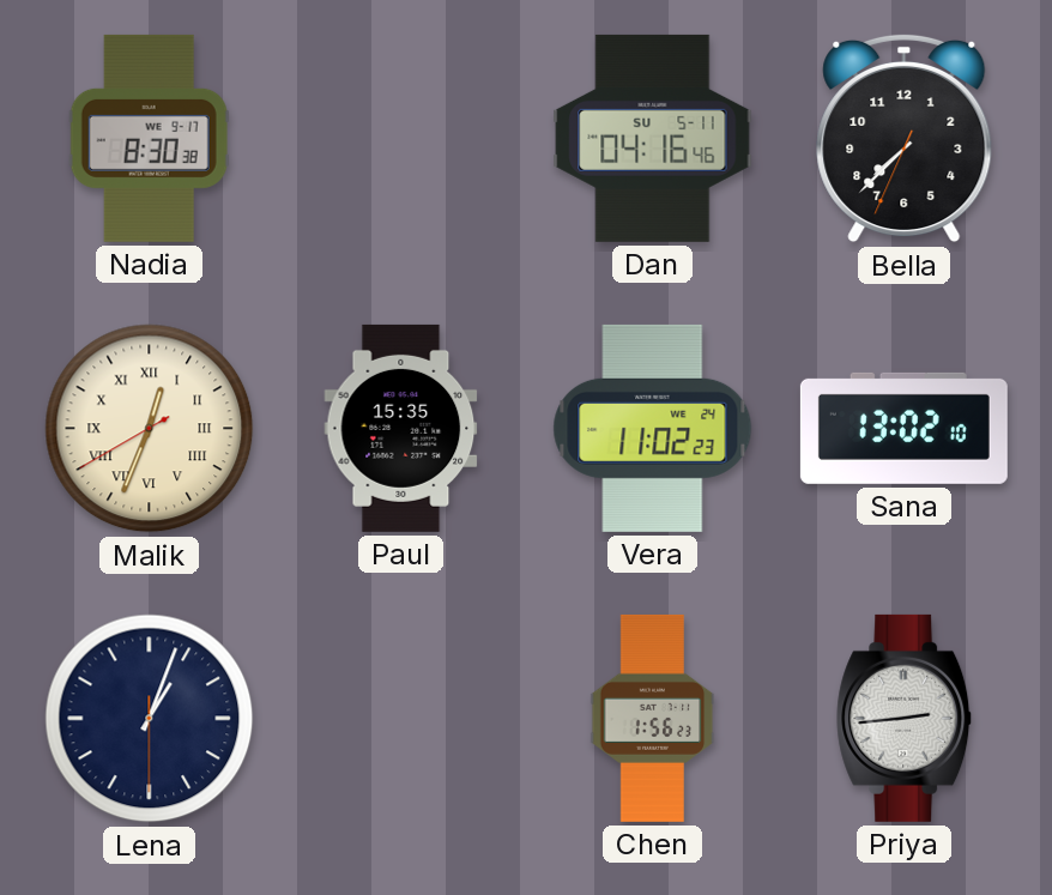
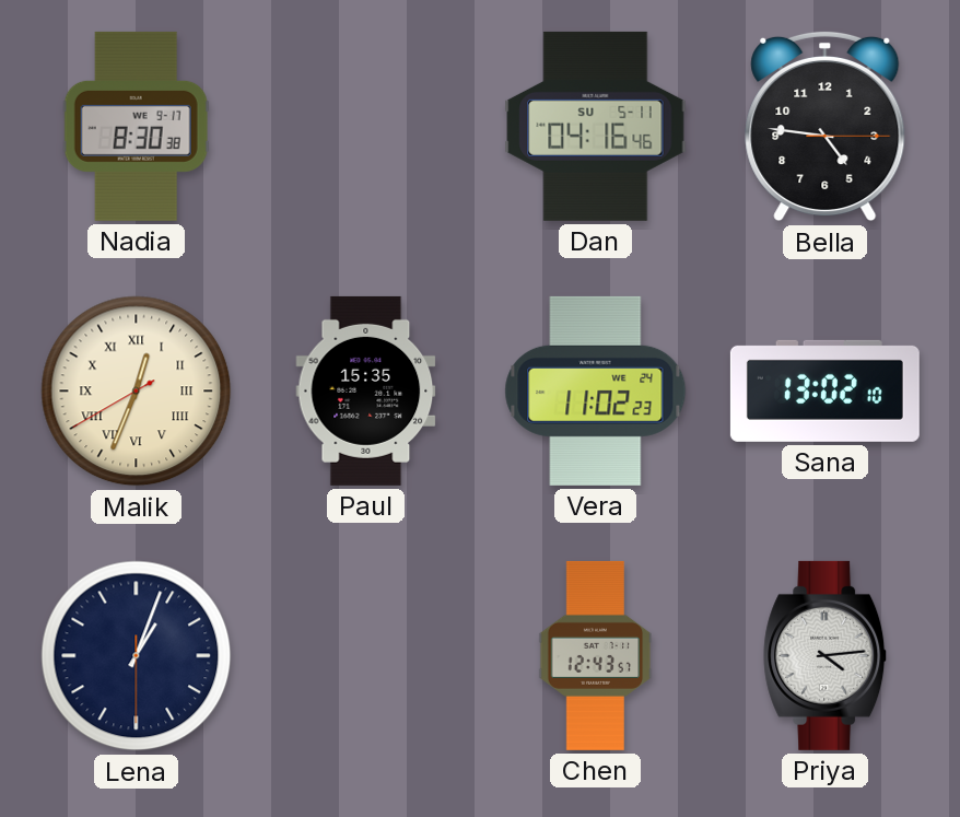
Bella: 7:37 -> 4:46
Chen: 1:56 -> 12:43
Priya: 2:44 -> 4:14
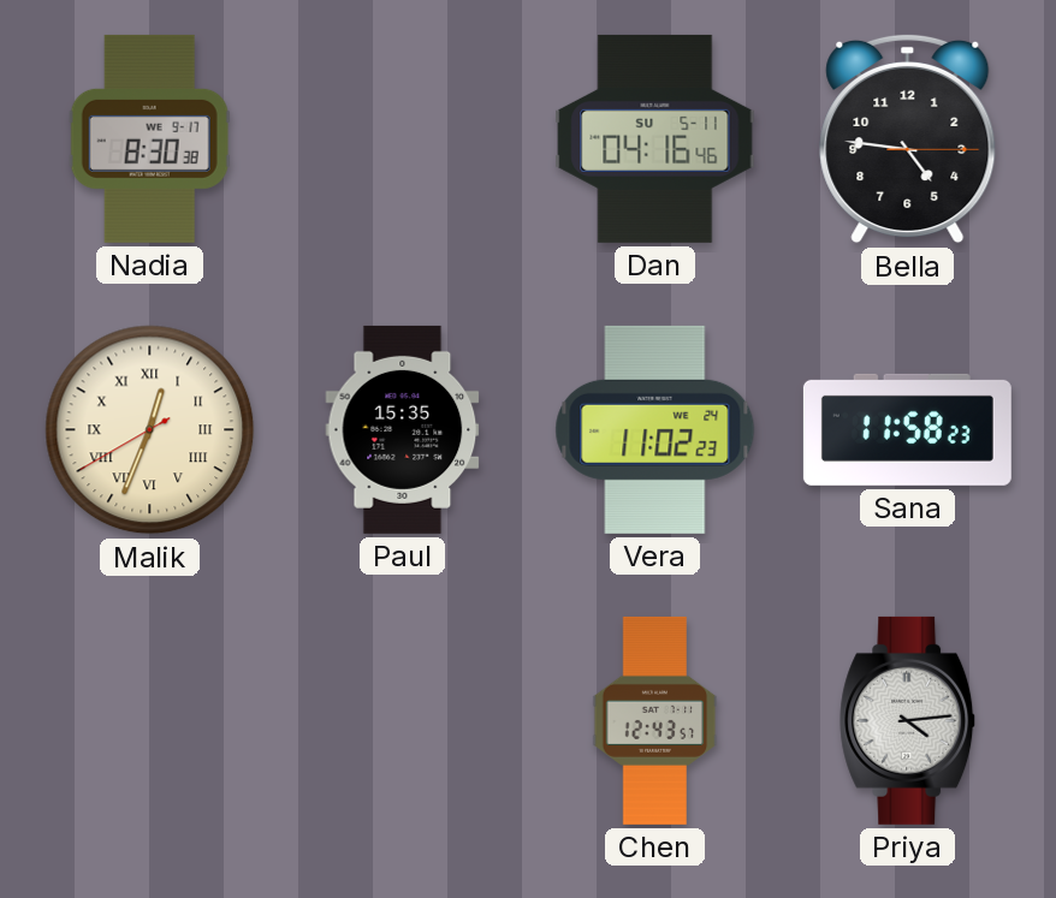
Sana: 13:02 -> 11:58
Lena: 1:03 -> none
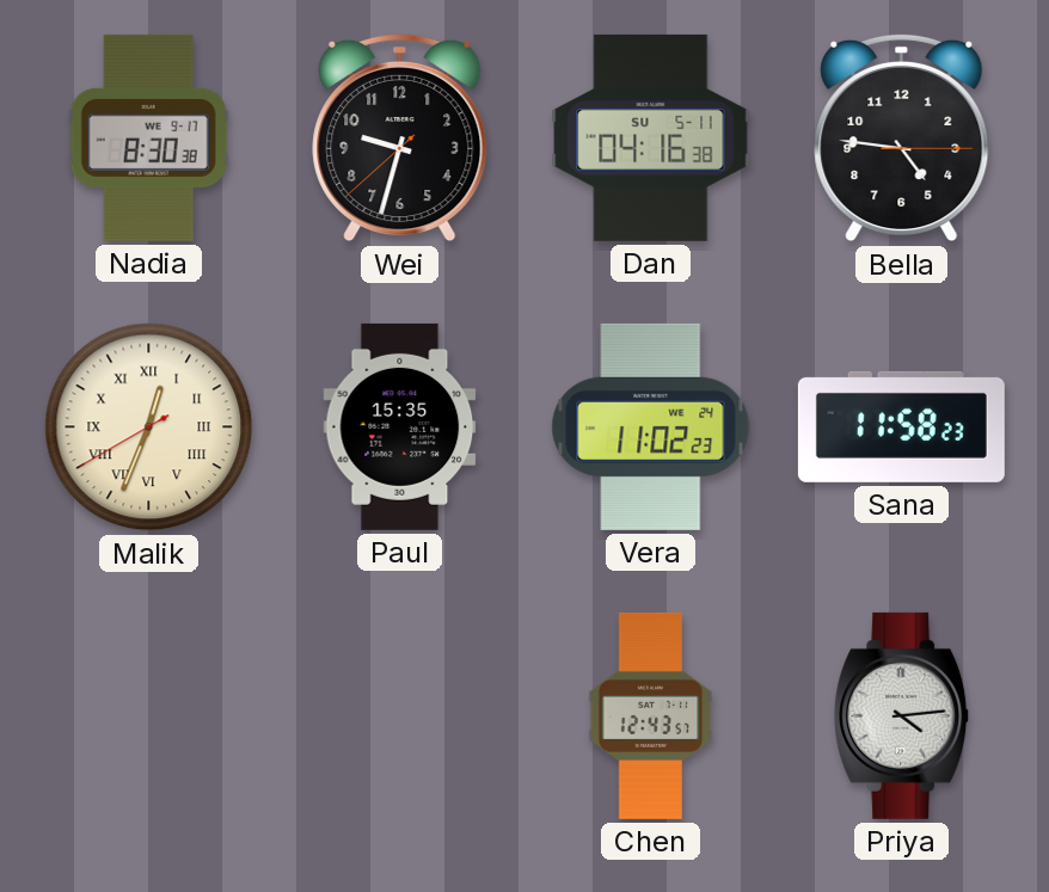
Wei: none -> 9:32
Dan: 04:16:46 -> 04:16:38
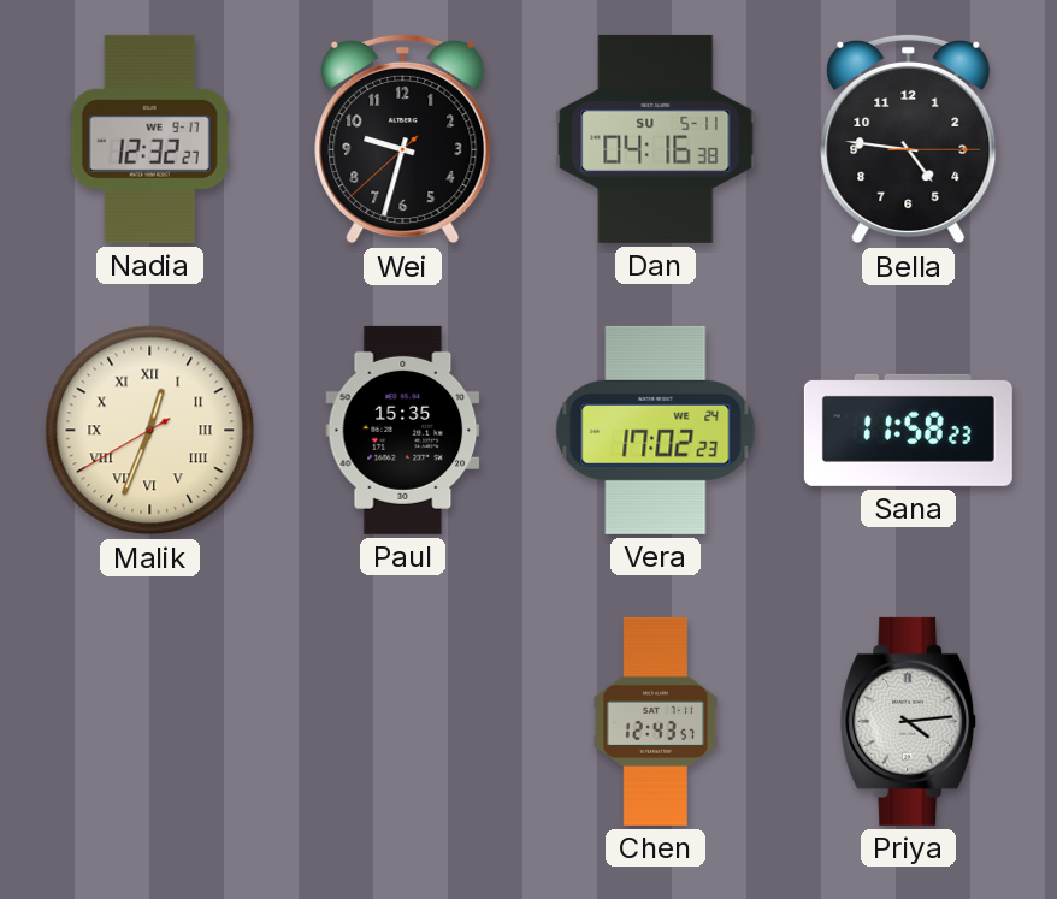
Nadia: 8:30 -> 12:32
Vera: 11:02 -> 17:02
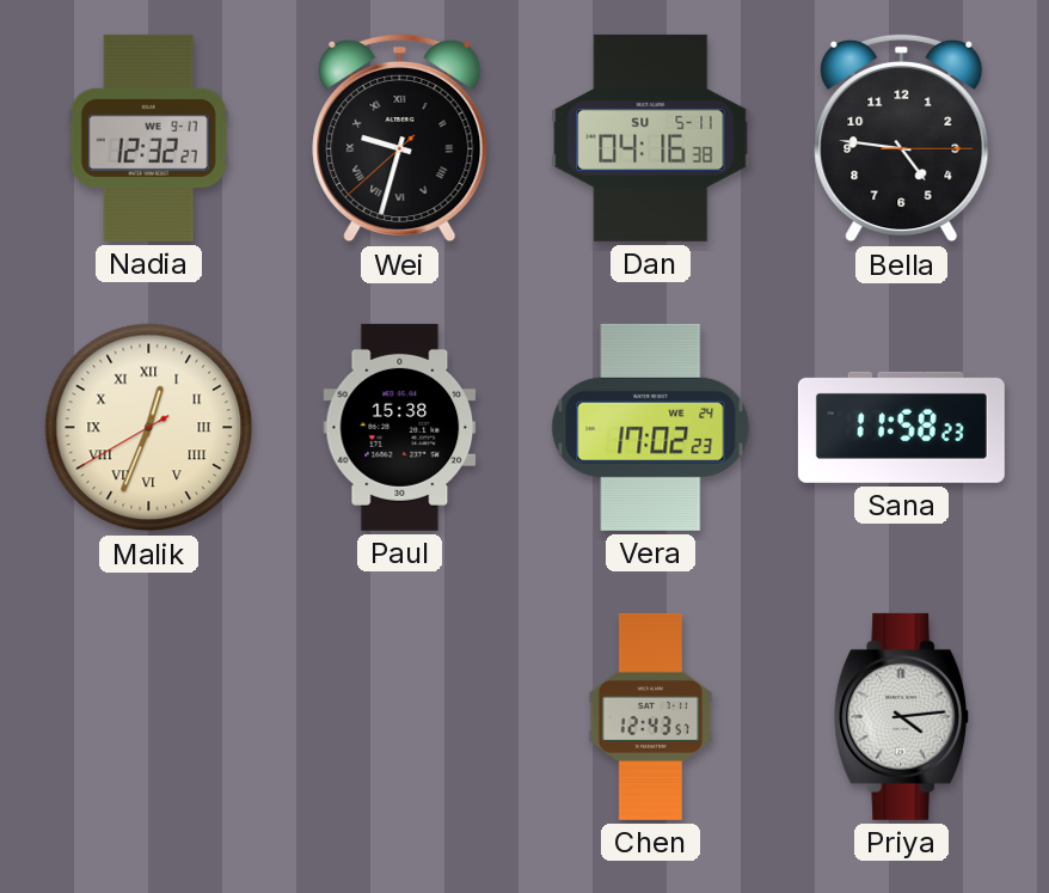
Wei numerals: Arabic -> Roman
Paul: 15:35 -> 15:38
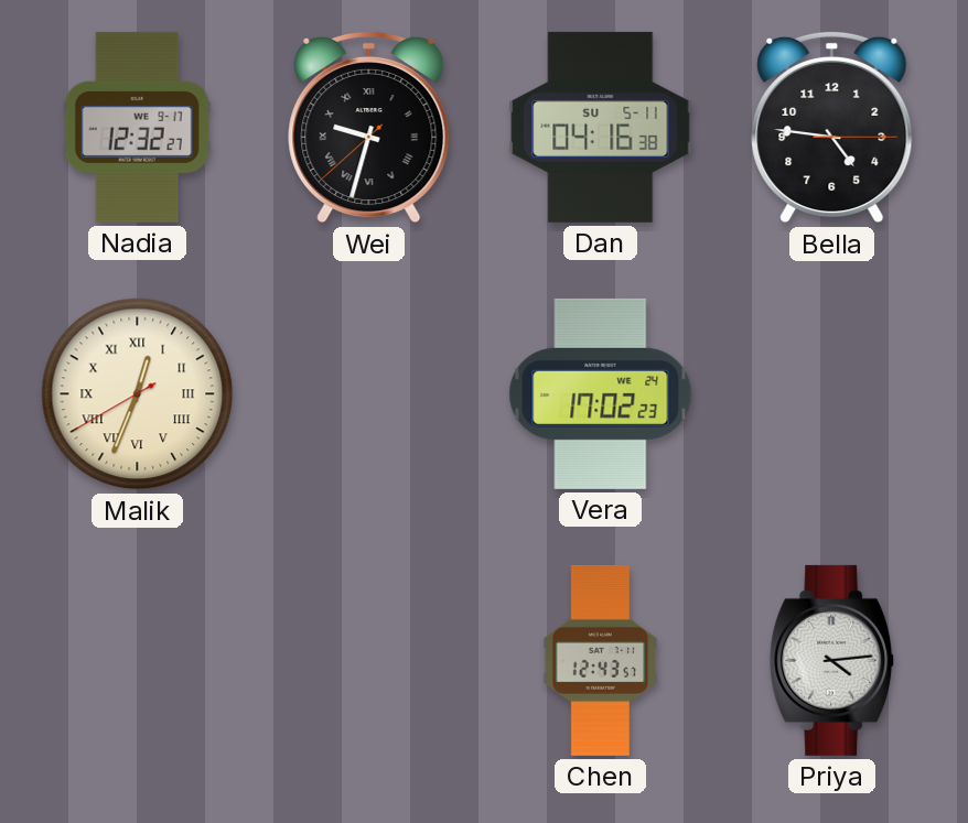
Paul: 15:38 -> none
Sana: 11:58 -> none
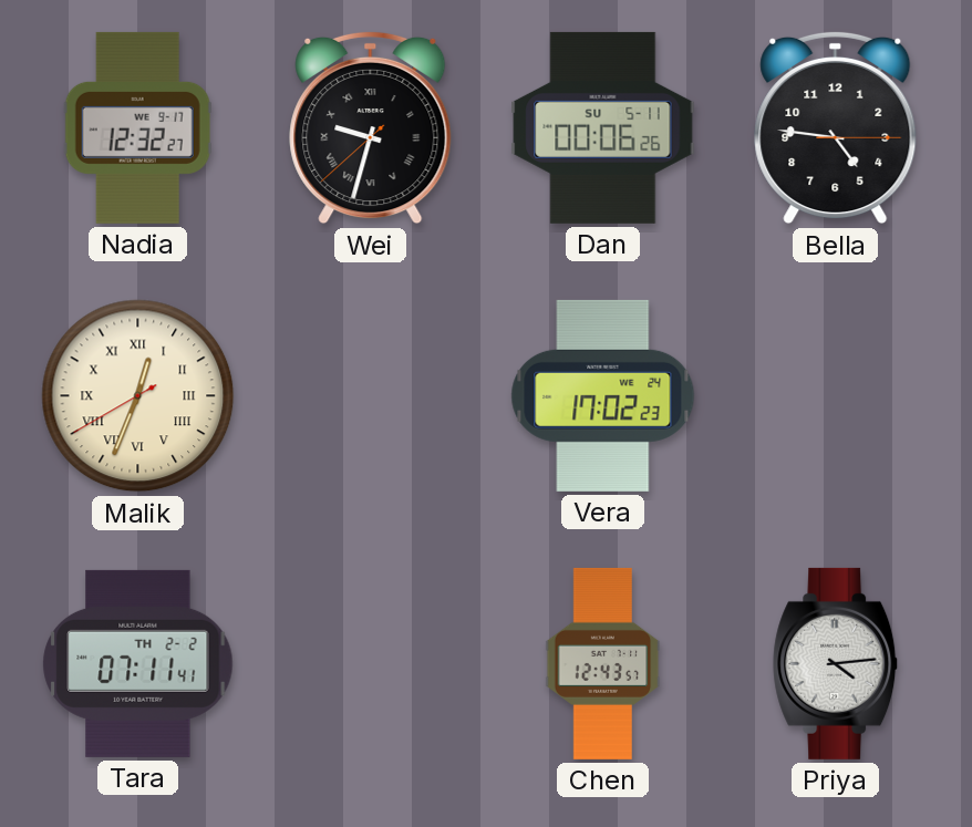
Dan: 04:16 -> 00:06
Tara: none -> 07:11
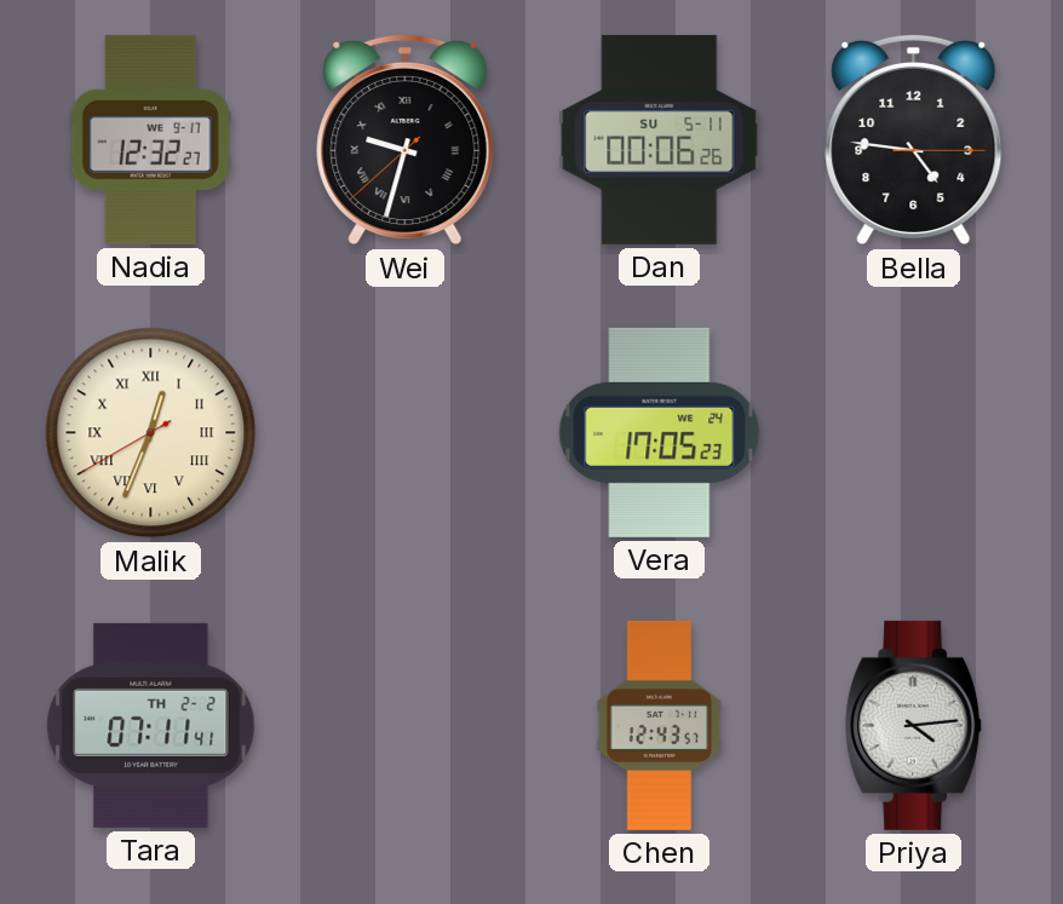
Vera: 17:02 -> 17:05
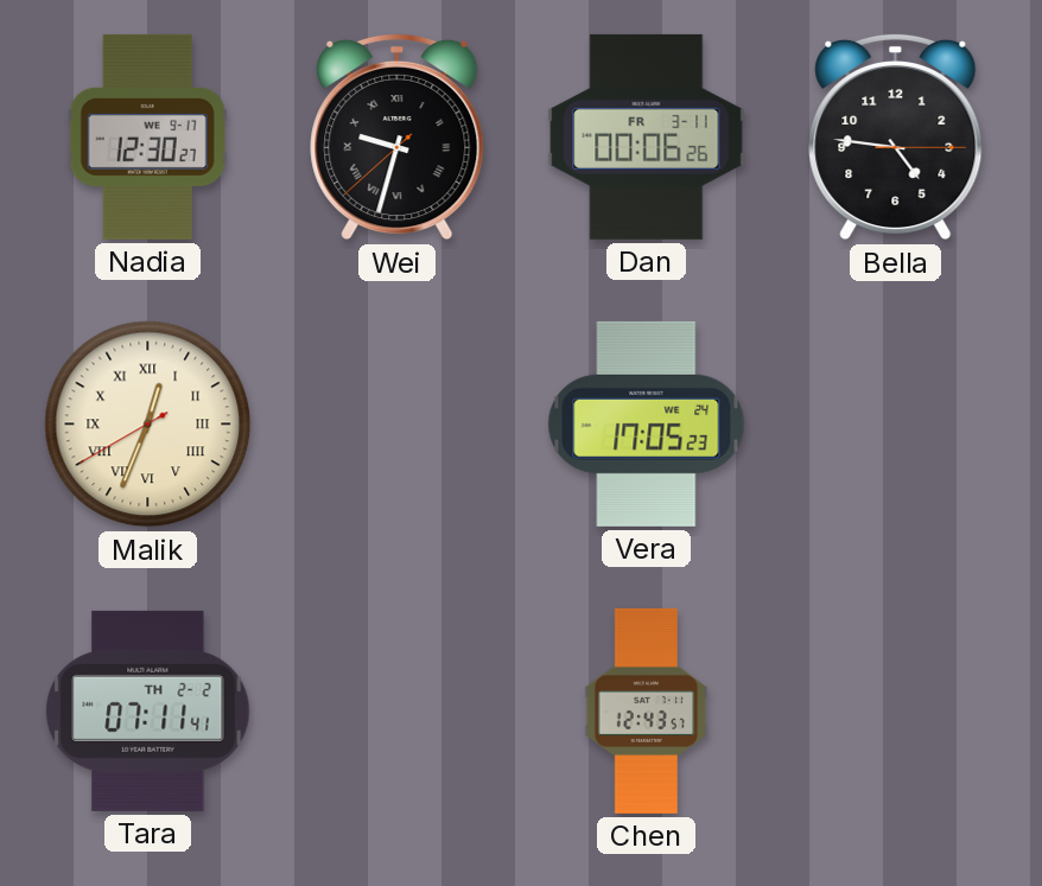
Nadia: 12:32 -> 12:30
Dan date: SU 5-11 -> FR 3-11
Priya: 4:14 -> none
